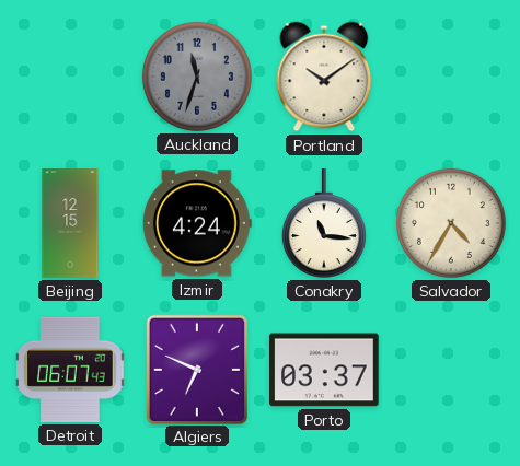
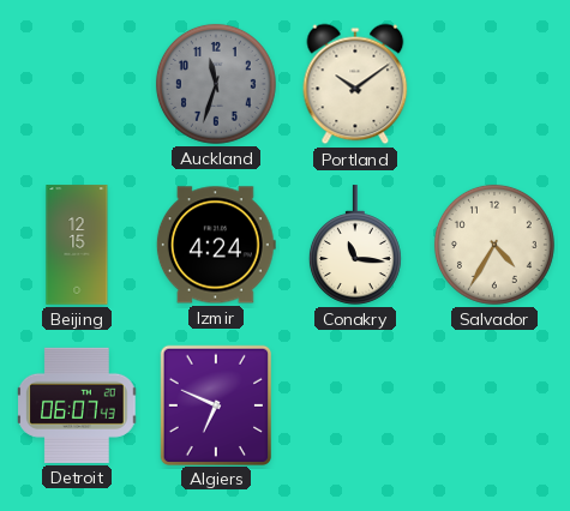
Porto: 03:37 -> none
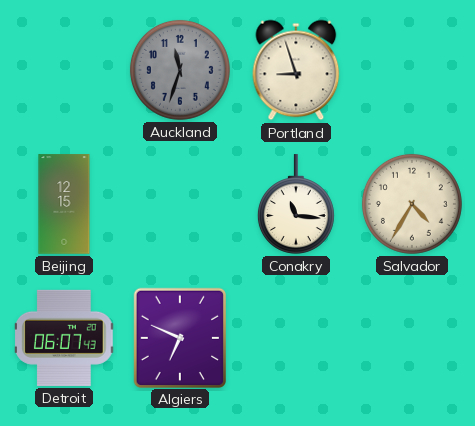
Portland: 10:09 -> 8:57
Izmir: 4:24 -> none
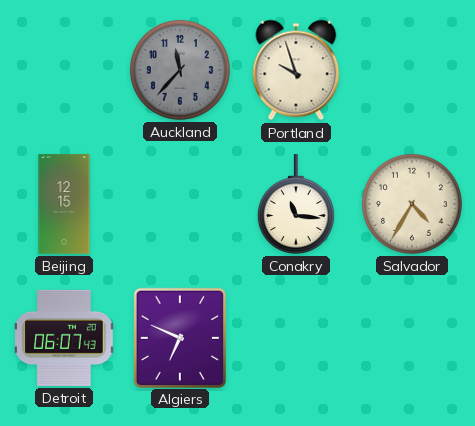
Auckland: 11:33 -> 11:37
Portland: 8:57 -> 9:57
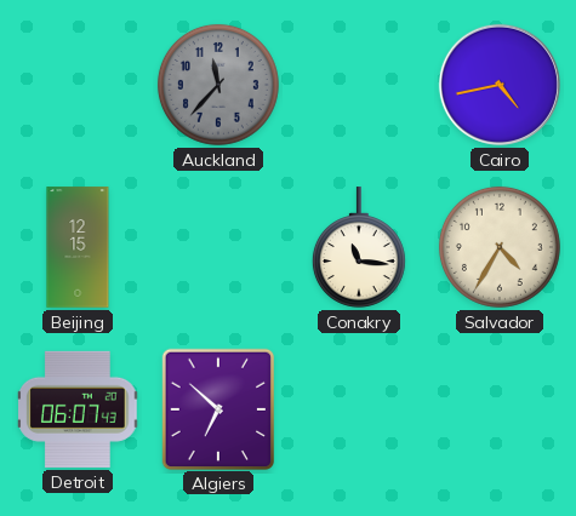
Portland: 9:57 -> none
Cairo: none -> 4:43
Algiers: 6:49 -> 6:52
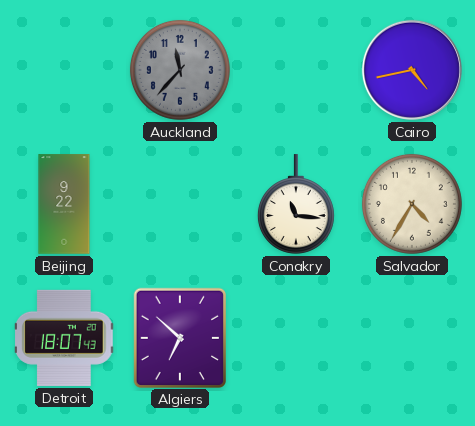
Beijing: 12:15 -> 9:22
Detroit: 06:07 -> 18:07
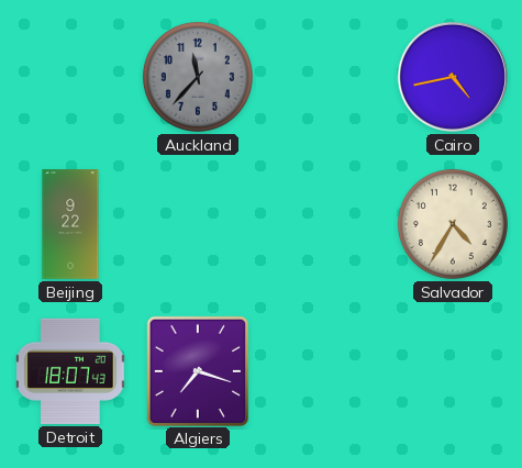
Conakry: 11:16 -> none
Algiers: 6:52 -> 7:18
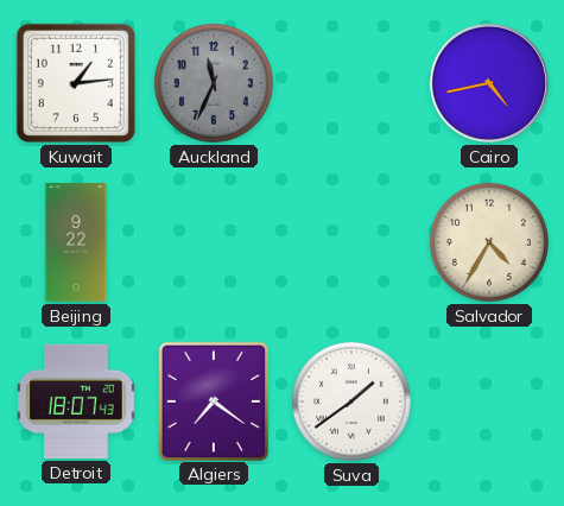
Kuwait: none -> 1:14
Auckland: 11:37 -> 11:34
Algiers: 7:18 -> 7:21
Suva: none -> 1:39
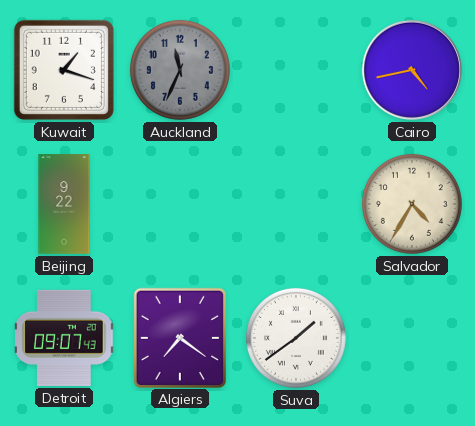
Kuwait: 1:14 -> 1:18
Detroit: 18:07 -> 09:07
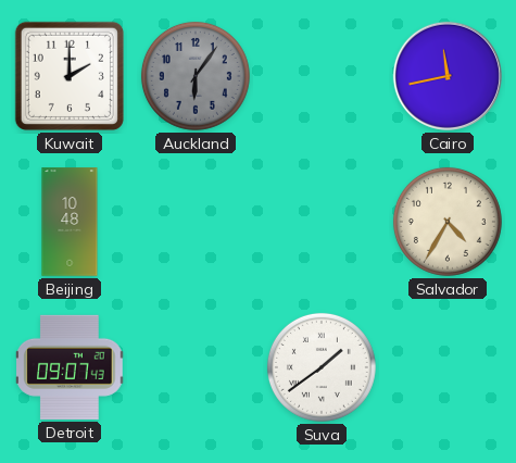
Kuwait: 1:18 -> 2:00
Auckland: 11:34 -> 6:06
Cairo: 4:43 -> 11:43
Beijing: 9:22 -> 10:48
Algiers: 7:21 -> none
